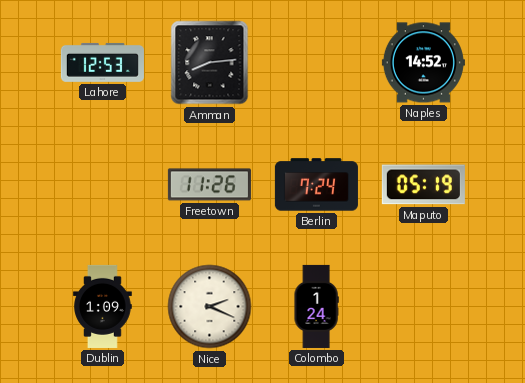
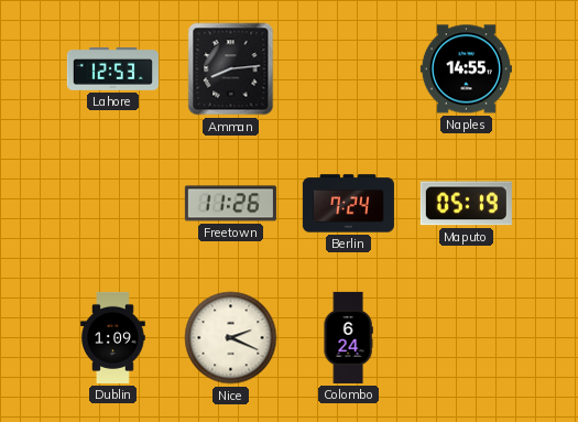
Naples: 14:52 -> 14:55
Colombo: 1:24 -> 6:24
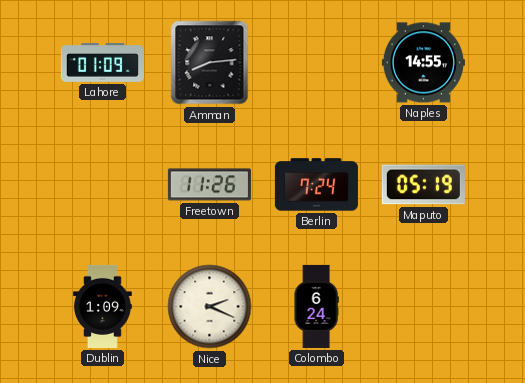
Lahore: 12:53 -> 01:09
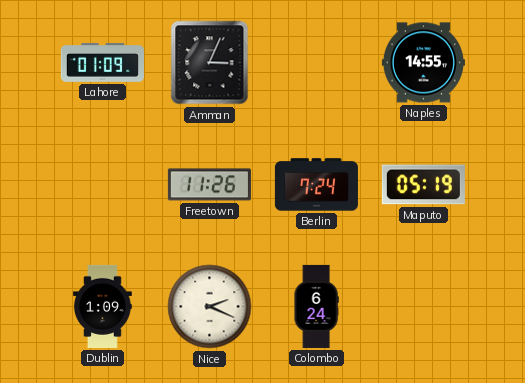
Amman: 8:14 -> 3:04
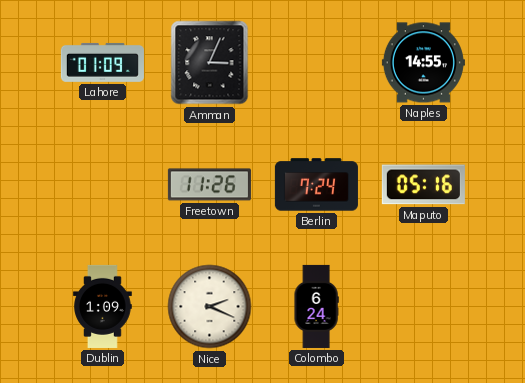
Maputo: 05:19 -> 05:16
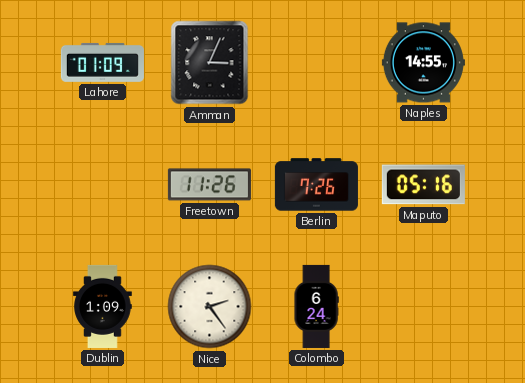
Berlin: 7:24 -> 7:26
Nice: 2:19 -> 2:24
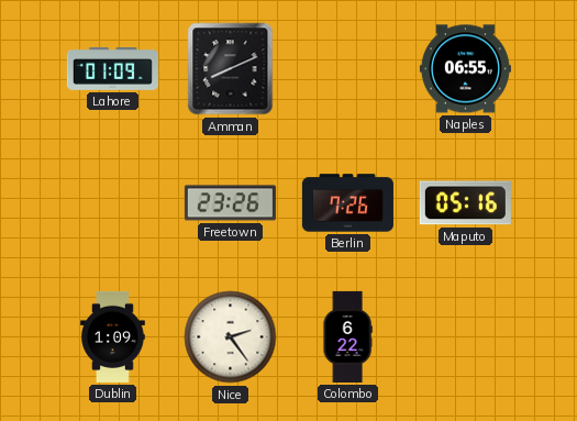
Amman: 3:04 -> 8:11
Naples: 14:55 -> 06:55
Freetown: 11:26 -> 23:26
Colombo: 6:24 -> 6:22
